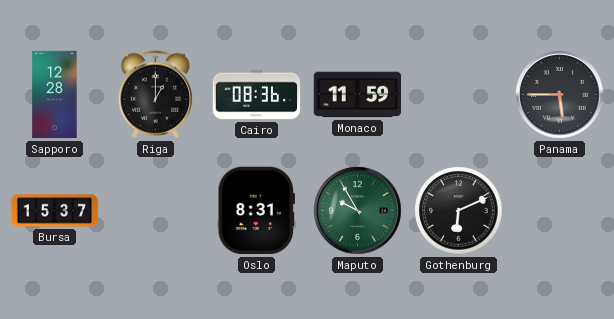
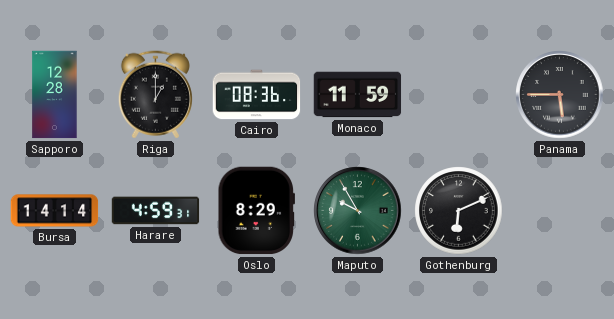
Bursa: 15:37 -> 14:14
Harare: none -> 4:59
Oslo: 8:31 -> 8:29
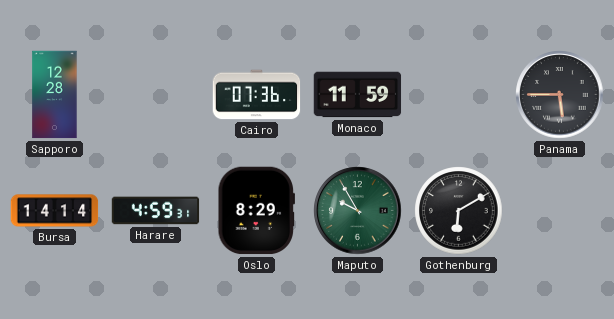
Riga: 1:00 -> none
Cairo: 08:36 -> 07:36
Gothenburg: 6:11 -> 6:10
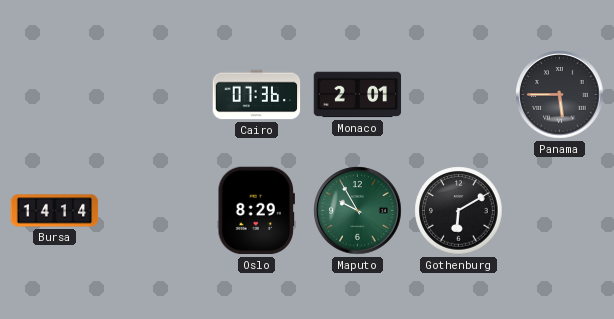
Sapporo: 12:28 -> none
Monaco: 11:59 -> 2:01
Harare: 4:59 -> none
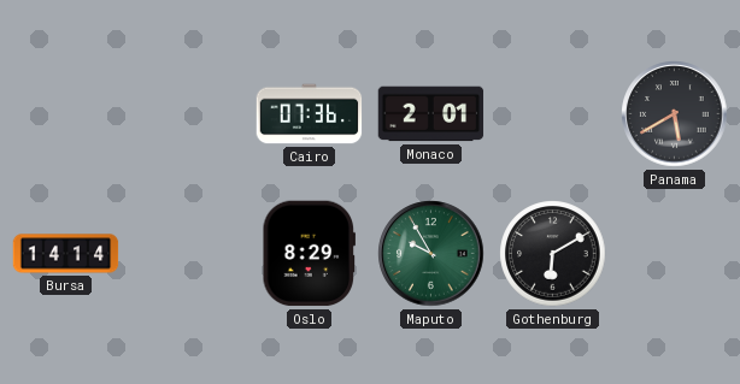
Panama: 5:45 -> 5:40
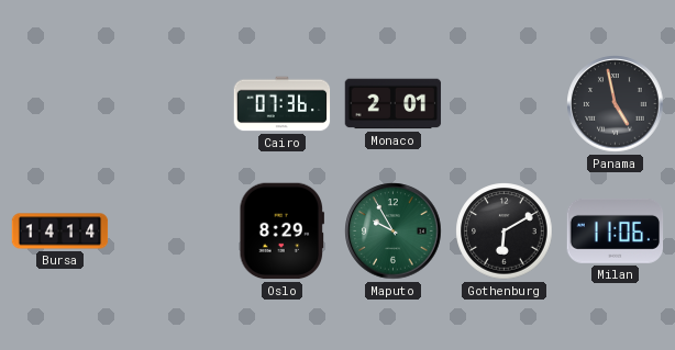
Panama: 5:40 -> 4:58
Milan: none -> 11:06
